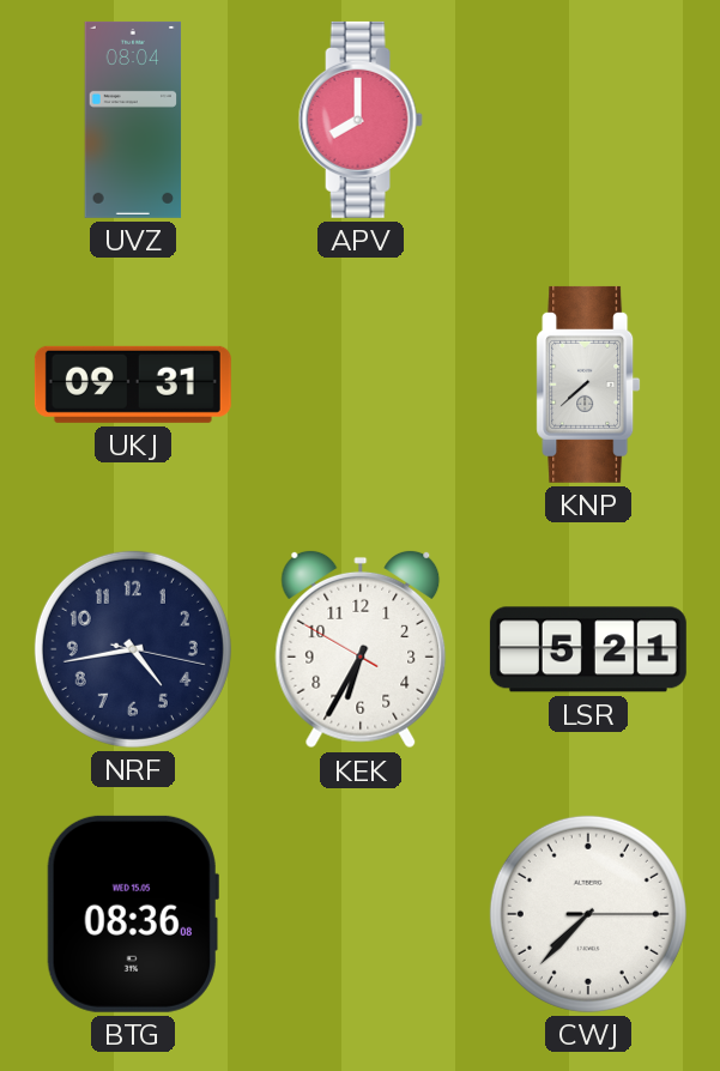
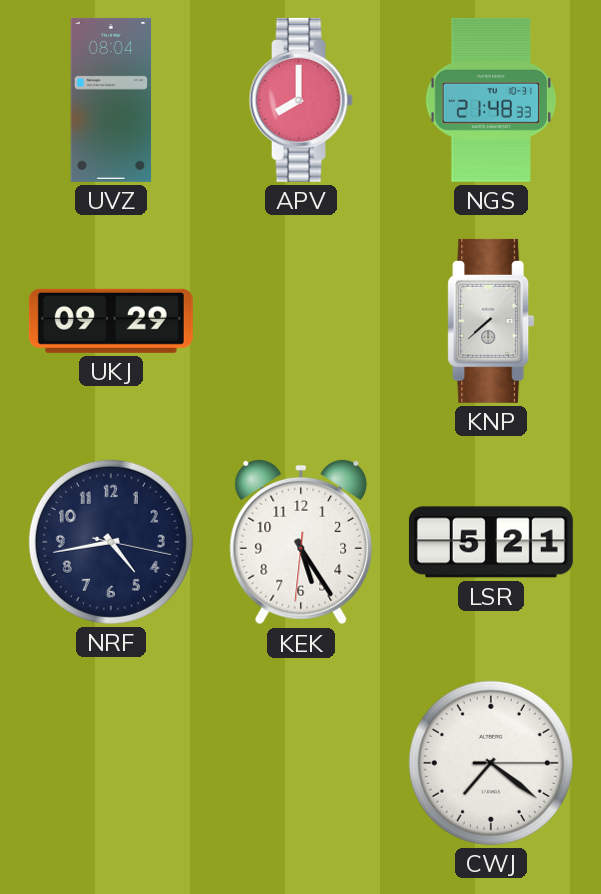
NGS: none -> 21:48
UKJ: 09:31 -> 09:29
KEK: 6:34 -> 5:24
BTG: 08:36 -> none
CWJ: 7:37 -> 7:21
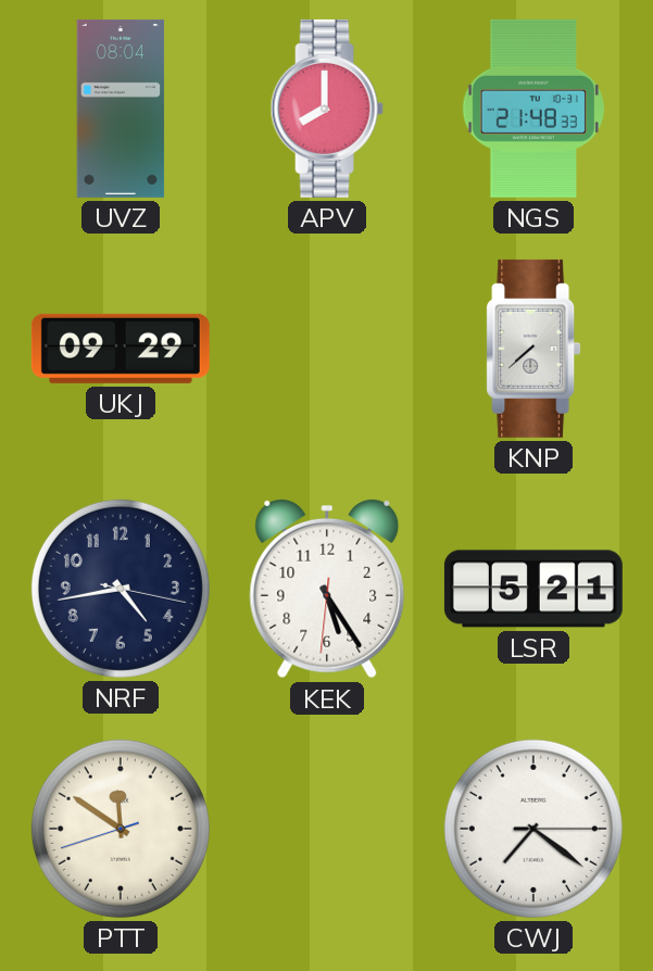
PTT: none -> 11:50
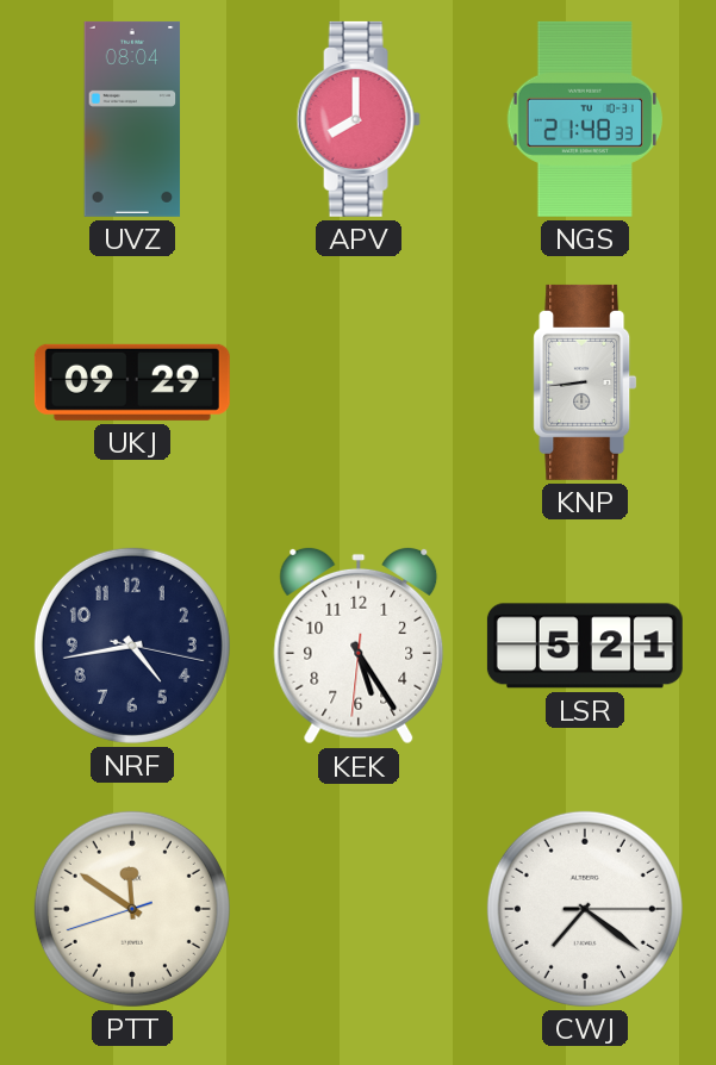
KNP: 7:38 -> 8:44
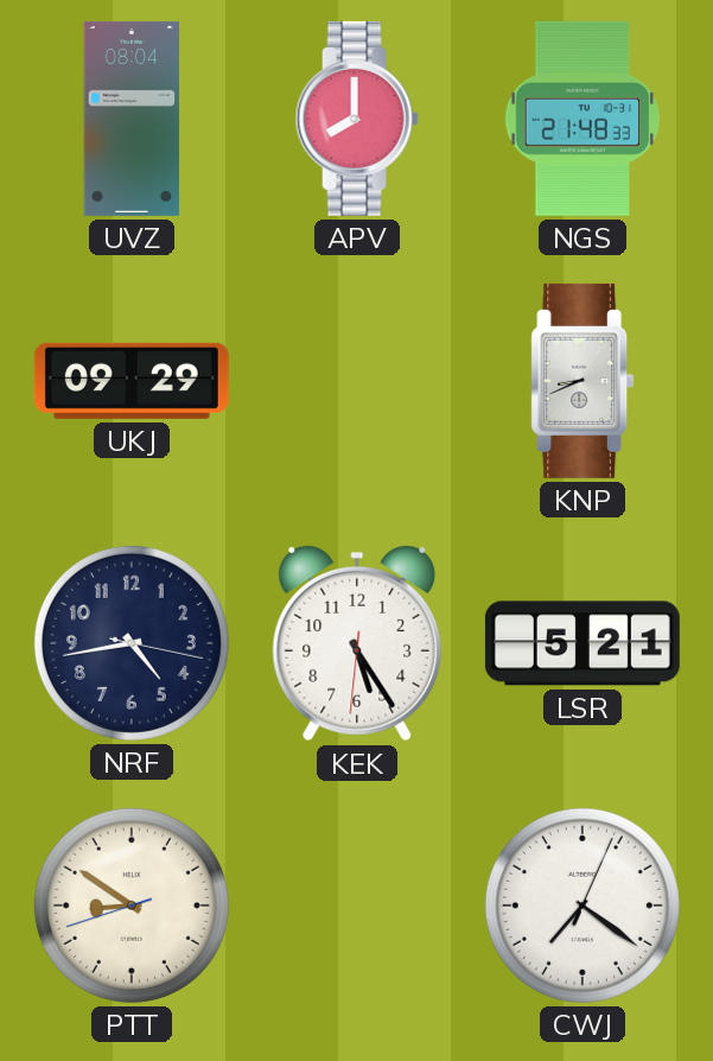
KNP: 8:44 -> 8:41
PTT: 11:50 -> 8:50
CWJ: 7:21:15 -> 7:21:04
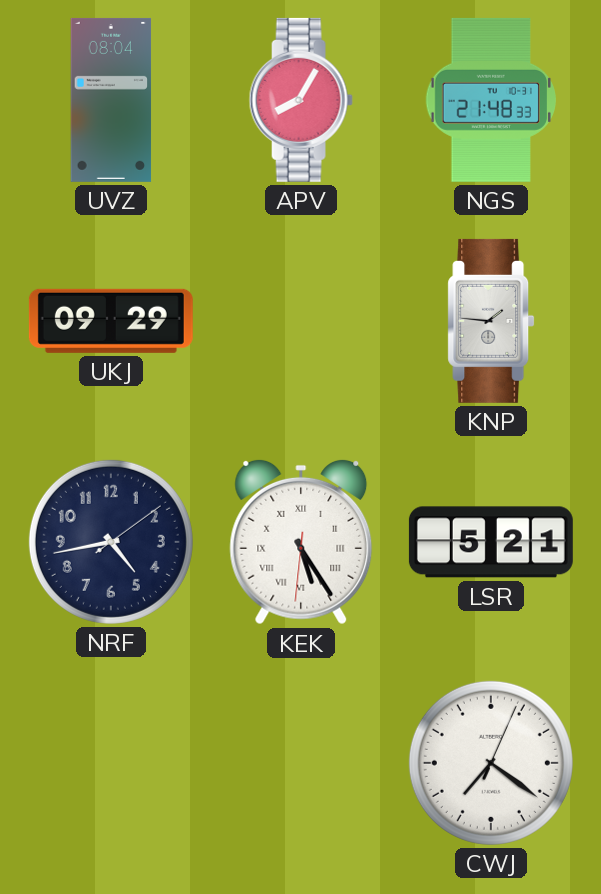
APV: 8:00 -> 8:05
KNP: 8:41 -> 1:46
NRF: 4:43:17 -> 4:43:09
KEK numerals: Arabic -> Roman
PTT: 8:50 -> none
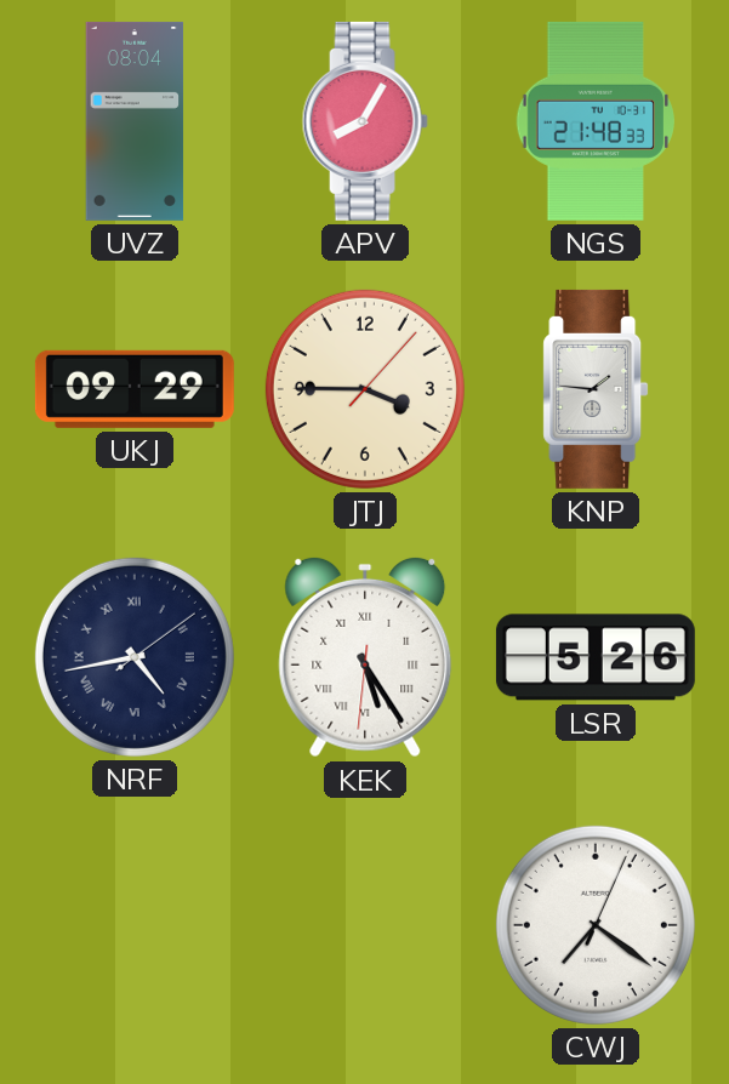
JTJ: none -> 3:45
NRF numerals: Arabic -> Roman
LSR: 5:21 -> 5:26
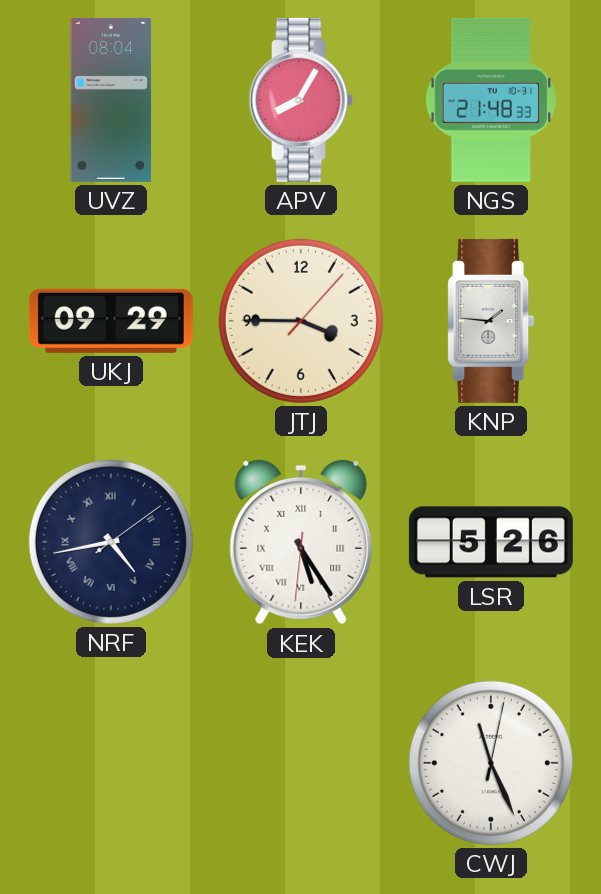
CWJ: 7:21 -> 11:26
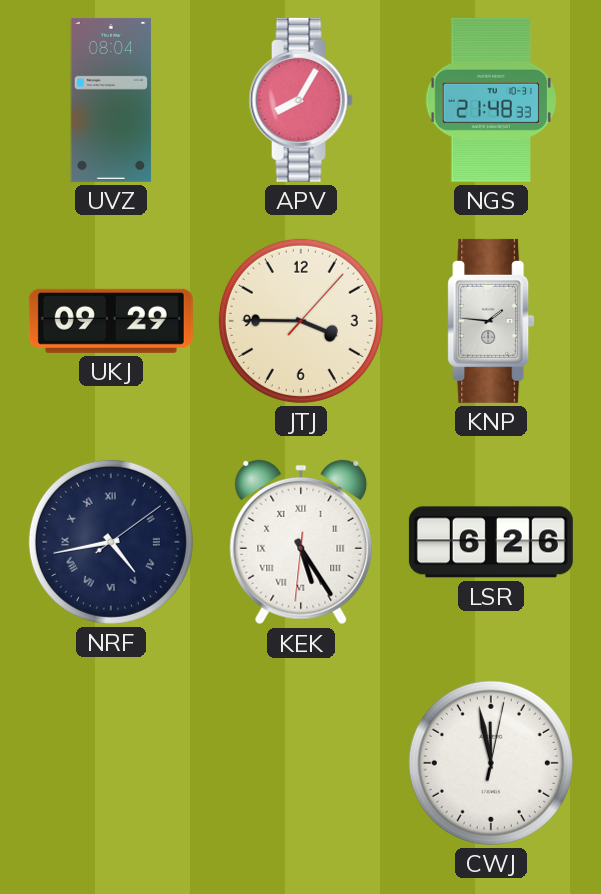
LSR: 5:26 -> 6:26
CWJ: 11:26 -> 11:58
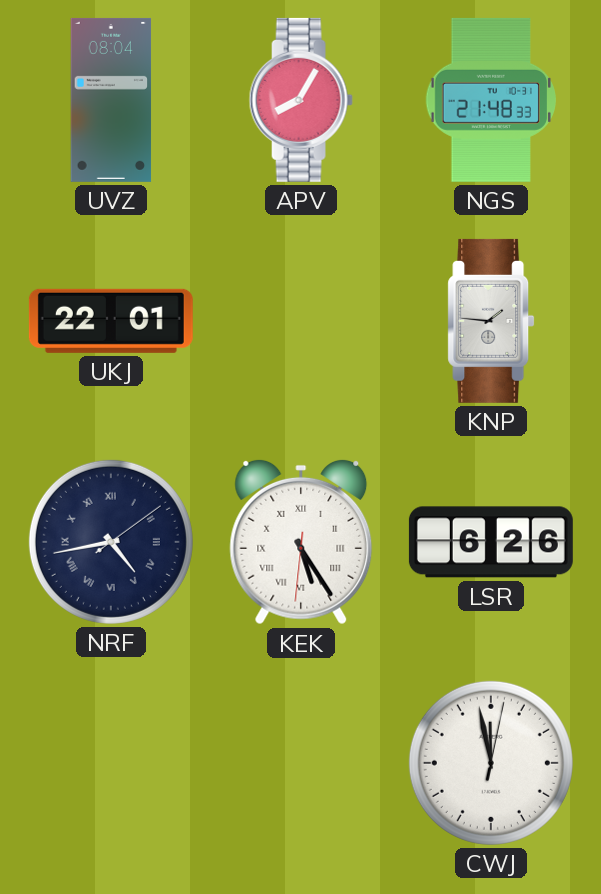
UKJ: 09:29 -> 22:01
JTJ: 3:45 -> none
